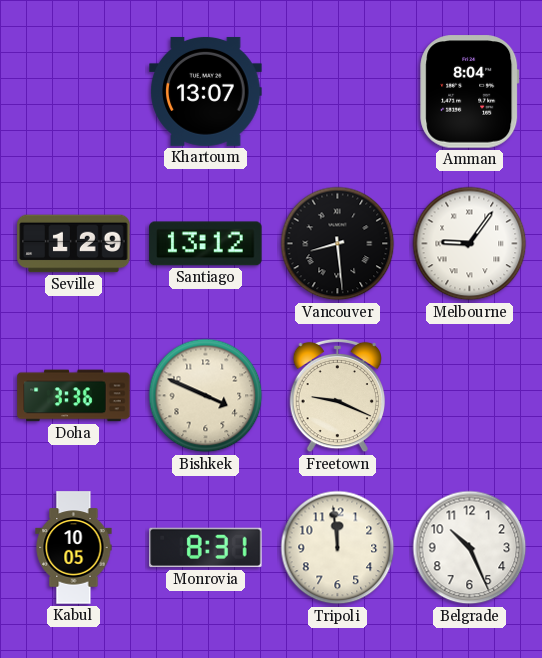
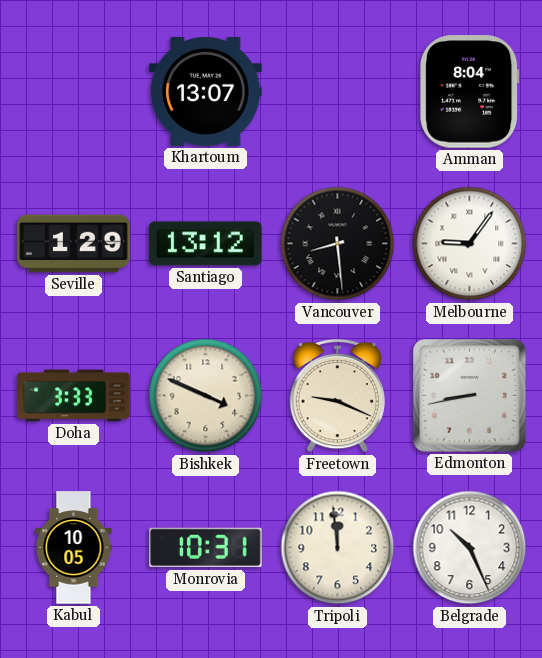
Doha: 3:36 -> 3:33
Edmonton: none -> 8:43
Monrovia: 8:31 -> 10:31
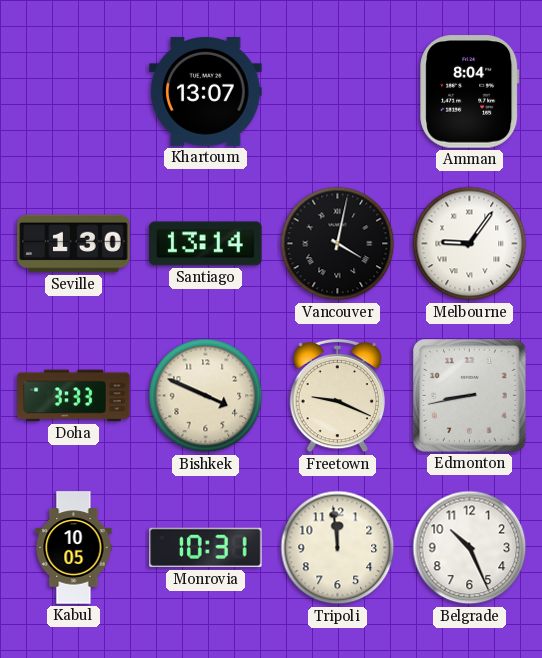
Seville: 1:29 -> 1:30
Santiago: 13:12 -> 13:14
Vancouver: 8:29 -> 4:02
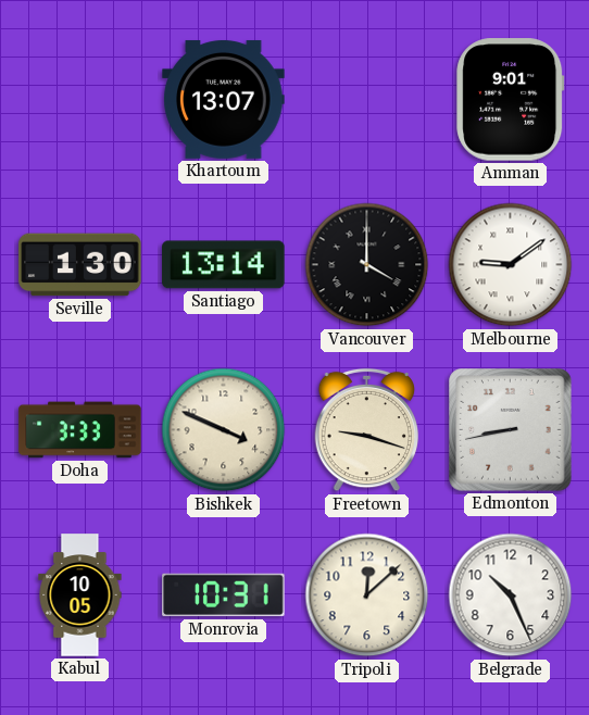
Amman: 8:04 -> 9:01
Vancouver: 4:02 -> 4:00
Melbourne: 9:06 -> 9:09
Freetown: 9:19 -> 9:18
Tripoli: 11:59 -> 12:08
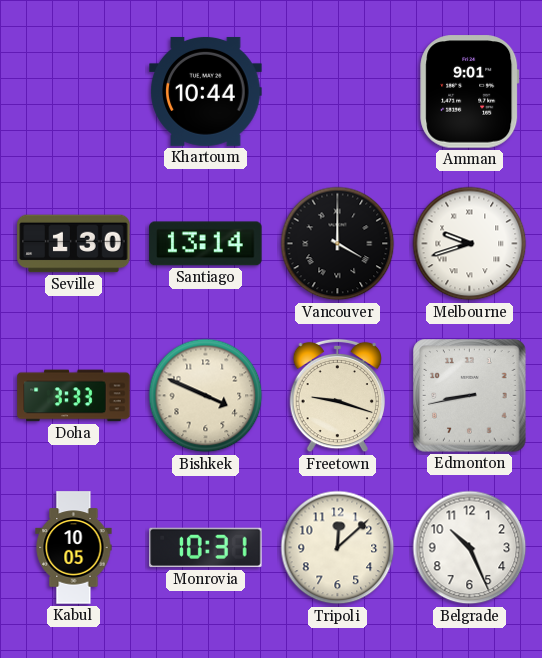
Khartoum: 13:07 -> 10:44
Melbourne: 9:09 -> 9:42
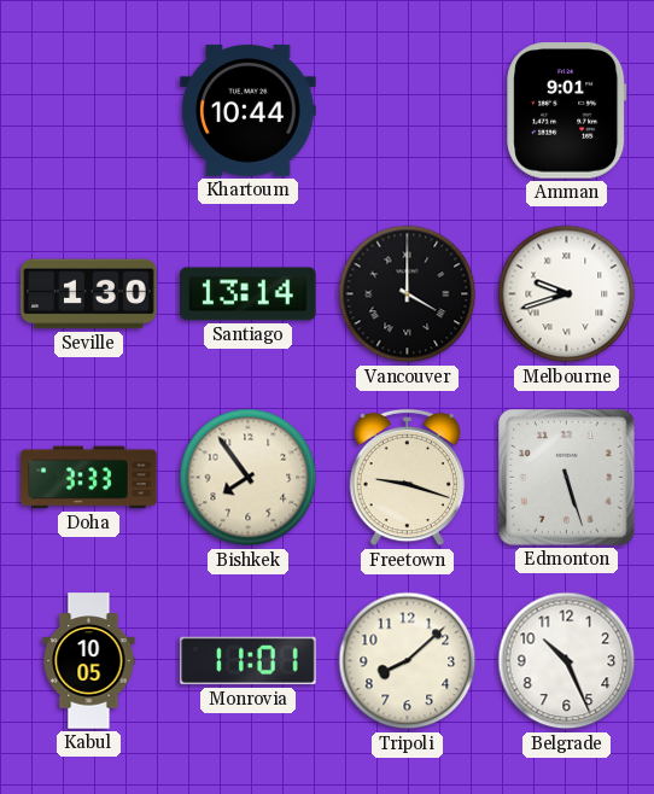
Bishkek: 3:49 -> 7:54
Edmonton: 8:43 -> 5:27
Monrovia: 10:31 -> 11:01
Tripoli: 12:08 -> 8:08
